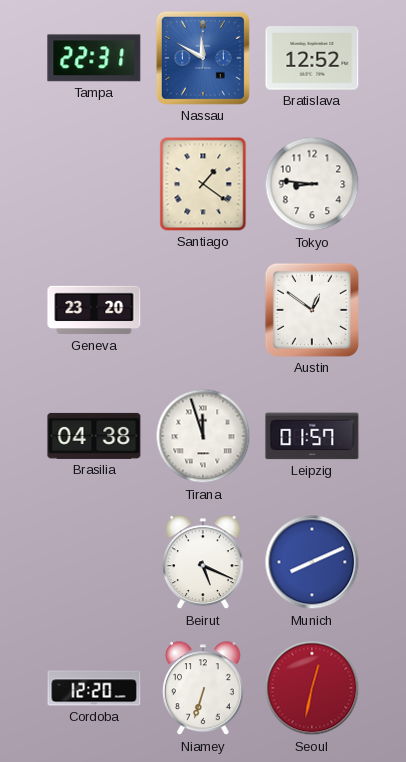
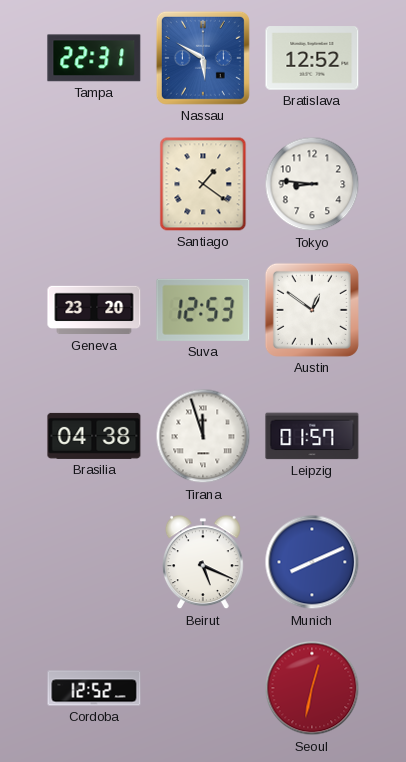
Nassau: 11:50 -> 5:50
Suva: none -> 12:53
Cordoba: 12:20 -> 12:52
Niamey: 6:33 -> none
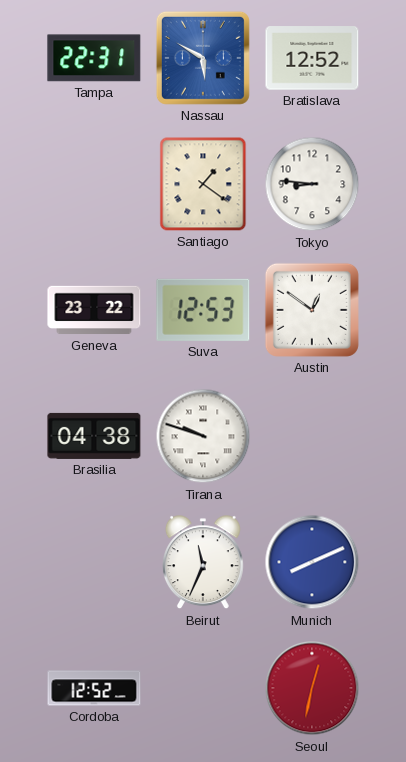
Geneva: 23:20 -> 23:22
Tirana: 11:57 -> 9:48
Leipzig: 01:57 -> none
Beirut: 5:19 -> 11:34
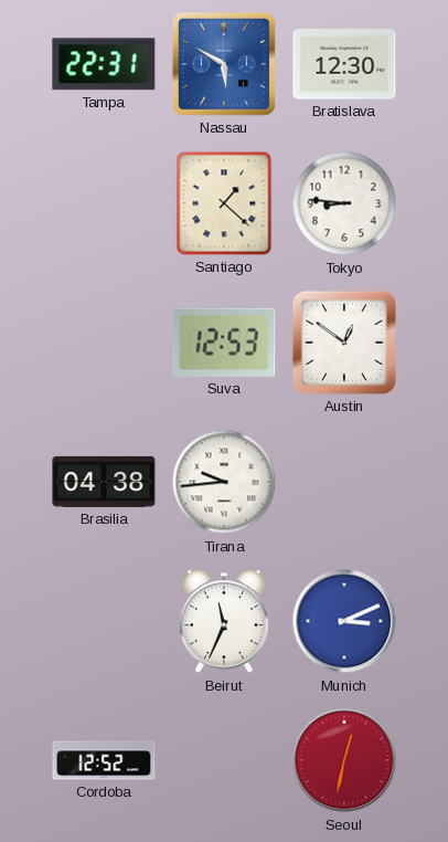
Bratislava: 12:52 -> 12:30
Santiago: 1:21 -> 1:22
Geneva: 23:22 -> none
Tirana: 9:48 -> 9:44
Munich: 8:11 -> 3:11
